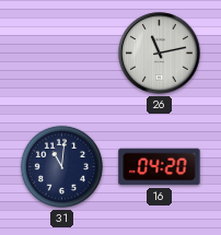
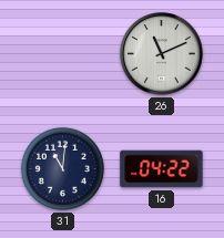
26: 11:13 -> 11:11
16: 04:20 -> 04:22
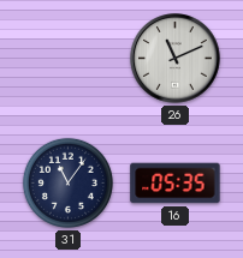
31: 11:01 -> 11:06
16: 04:22 -> 05:35
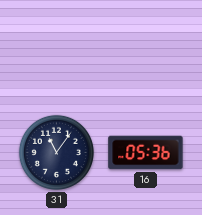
26: 11:11 -> none
16: 05:35 -> 05:36
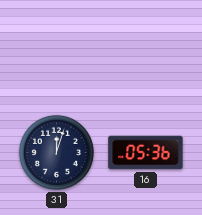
31: 11:06 -> 12:03
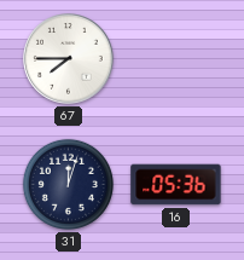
67: none -> 7:45
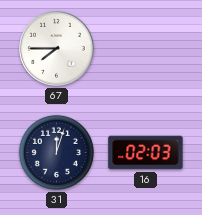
16: 05:36 -> 02:03
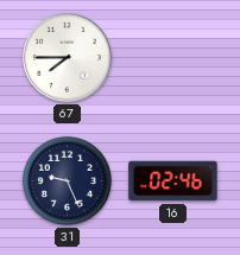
31: 12:03 -> 9:26
16: 02:03 -> 02:46
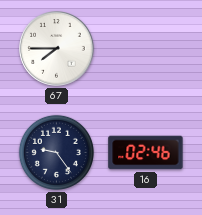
31: 9:26 -> 9:24
